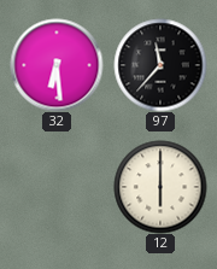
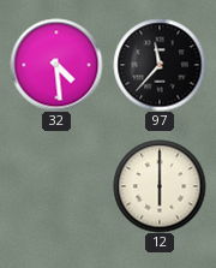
32: 6:29 -> 4:29
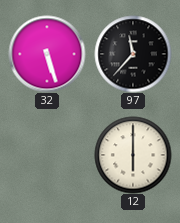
32: 4:29 -> 5:27
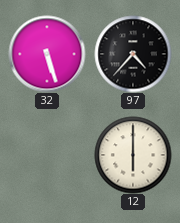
97: 11:37 -> 4:37
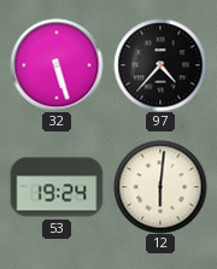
53: none -> 19:24
12: 6:00 -> 6:01
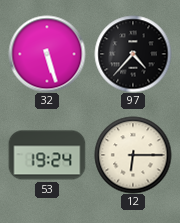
12: 6:01 -> 6:15
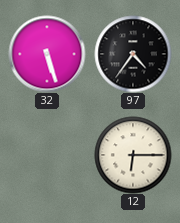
97: 4:37 -> 4:36
53: 19:24 -> none
